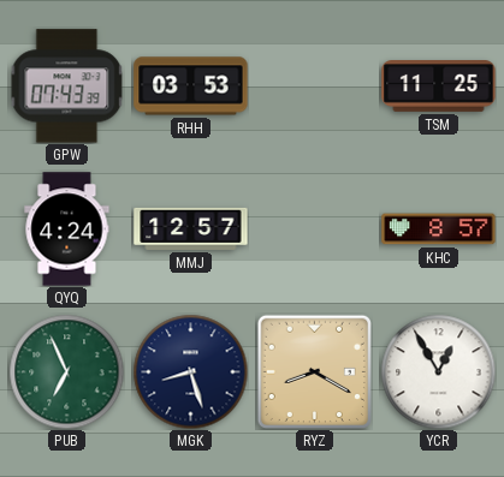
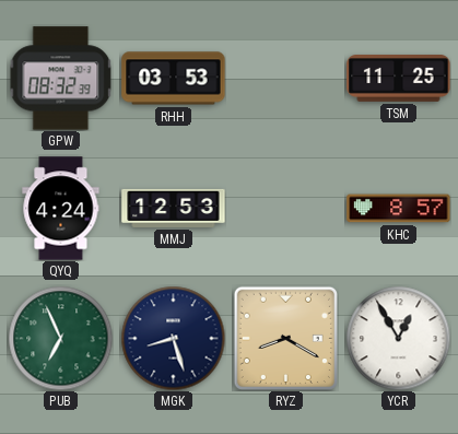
GPW: 07:43 -> 08:32
MMJ: 12:57 -> 12:53
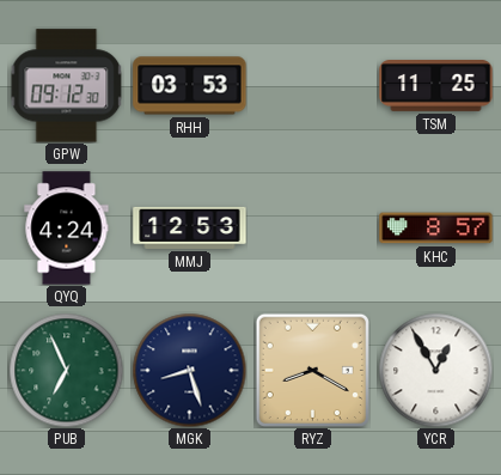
GPW: 08:32 -> 09:12
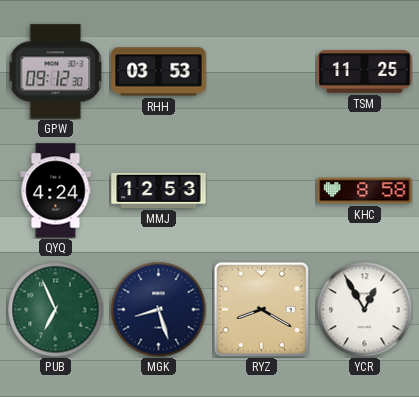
KHC: 8:57 -> 8:58
